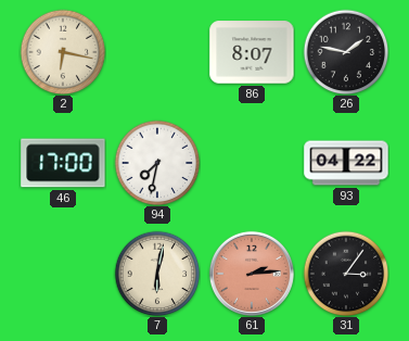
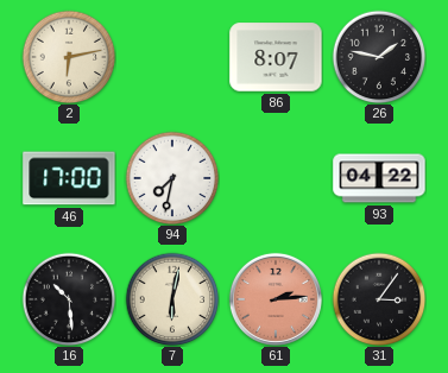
2: 6:17 -> 6:13
16: none -> 10:29
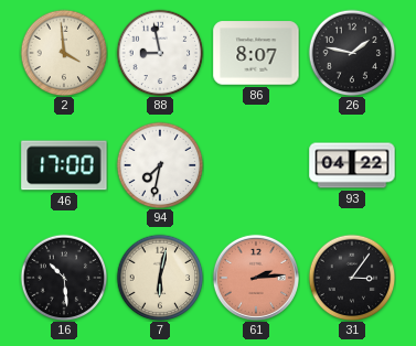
2: 6:13 -> 3:59
88: none -> 8:58
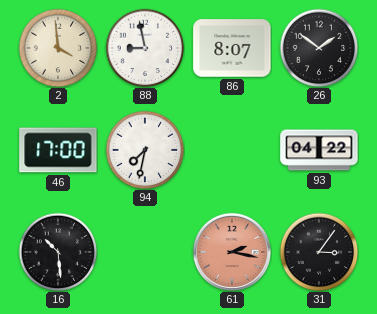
26: 1:47 -> 1:51
7: 6:02 -> none
61: 2:14 -> 2:17
